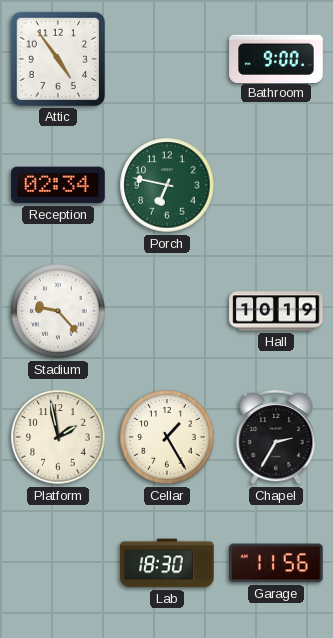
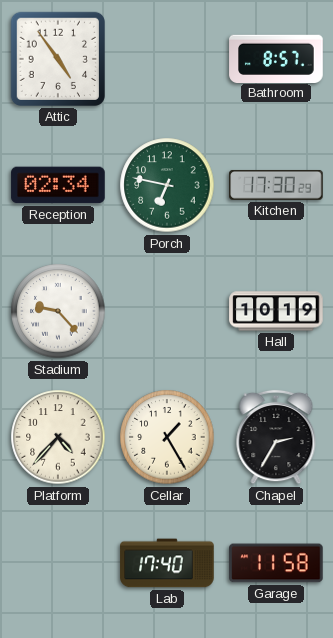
Bathroom: 9:00 -> 8:57
Kitchen: none -> 17:30
Platform: 1:58 -> 4:37
Lab: 18:30 -> 17:40
Garage: 11:56 -> 11:58
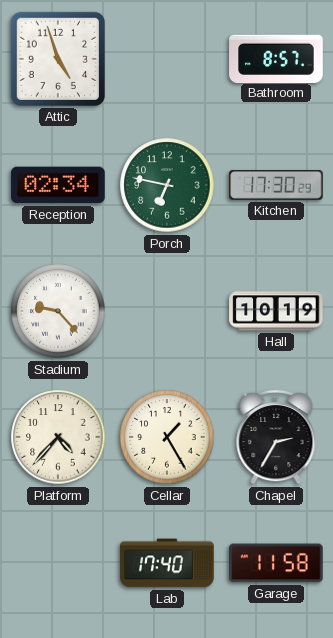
Attic: 4:54 -> 4:57
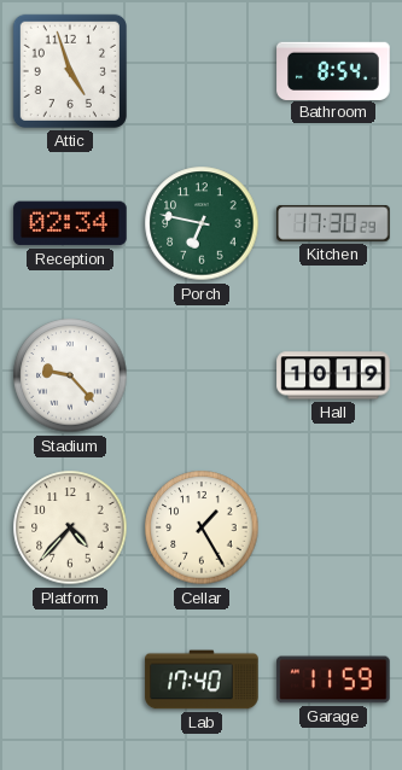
Bathroom: 8:57 -> 8:54
Chapel: 2:35 -> none
Garage: 11:58 -> 11:59
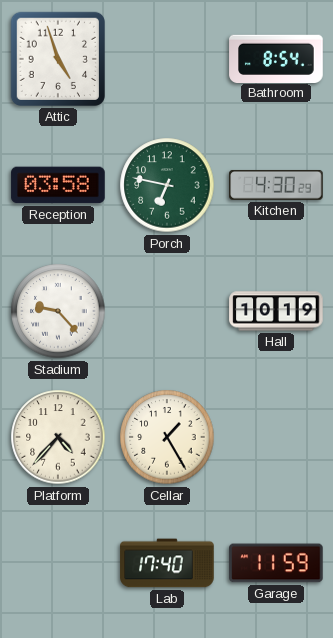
Reception: 02:34 -> 03:58
Kitchen: 17:30 -> 4:30
